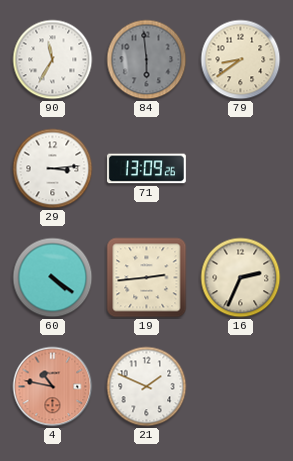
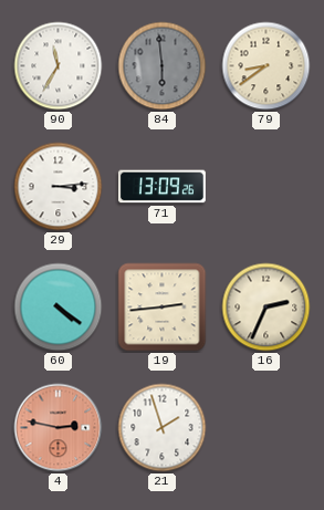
4: 10:47 -> 2:47
21: 1:49 -> 1:57
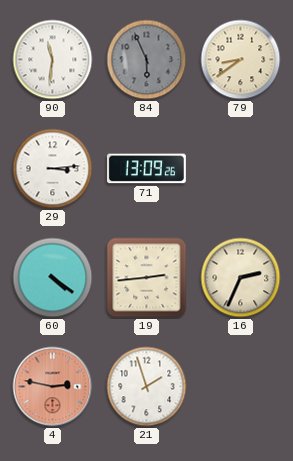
90: 11:35 -> 11:31
84: 5:59 -> 5:56
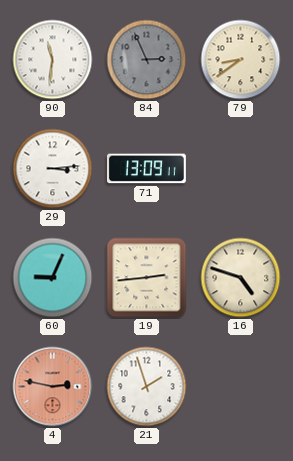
84: 5:56 -> 2:56
71: 13:09:26 -> 13:09:11
60: 4:21 -> 9:04
16: 2:34 -> 4:48
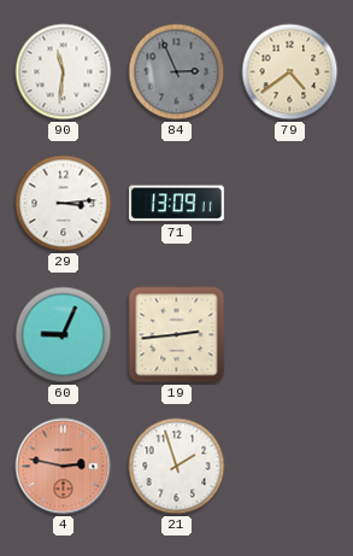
79: 8:39 -> 4:39
16: 4:48 -> none
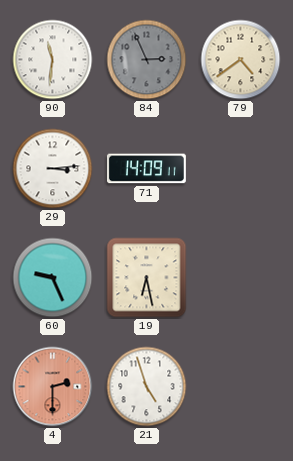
71: 13:09 -> 14:09
60: 9:04 -> 9:26
19: 2:44 -> 6:28
4: 2:47 -> 2:30
21: 1:57 -> 4:57
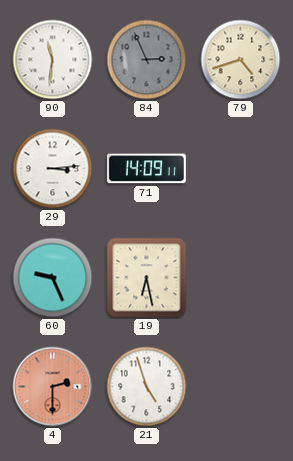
79: 4:39 -> 4:42
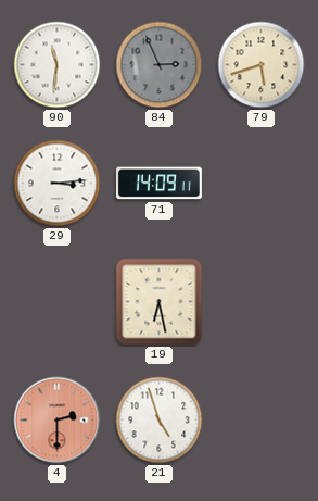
79: 4:42 -> 5:42
60: 9:26 -> none
